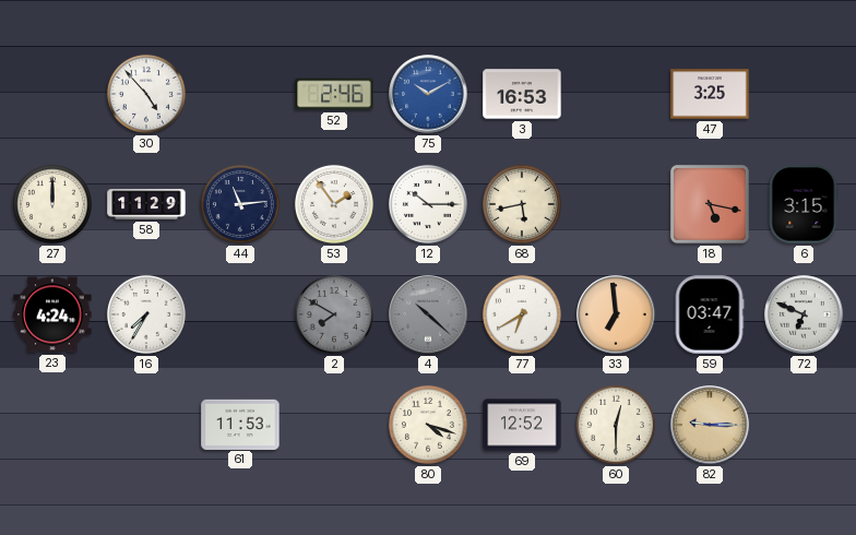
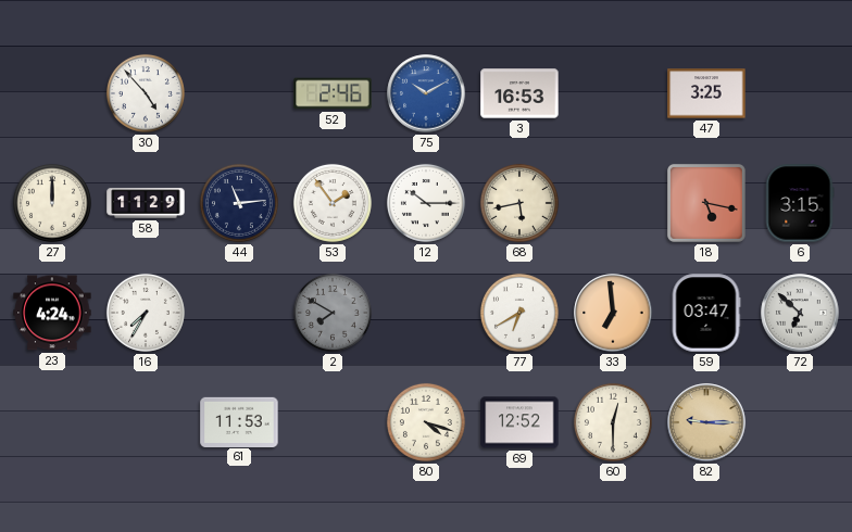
4: 10:22 -> none
72: 6:49 -> 6:52
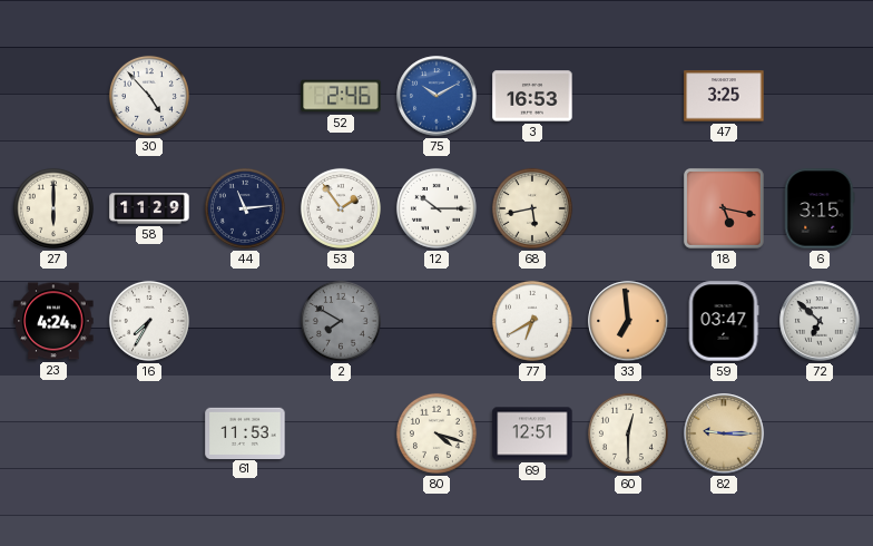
27: 12:00 -> 6:00
69: 12:52 -> 12:51
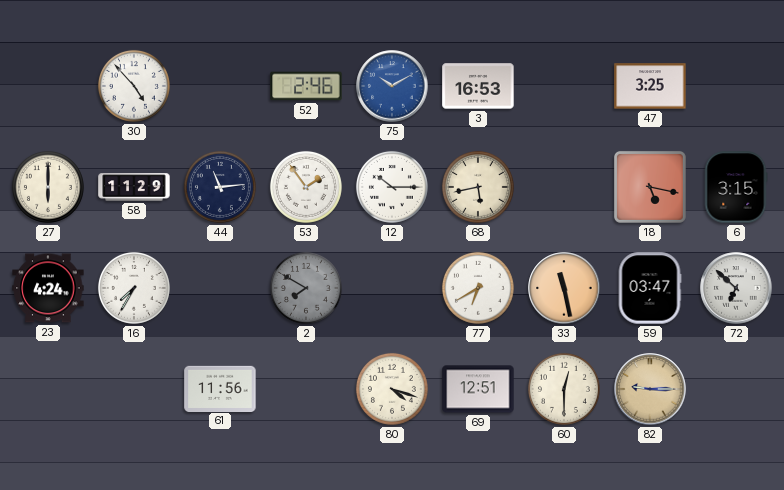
33: 6:59 -> 11:28
61: 11:53 -> 11:56
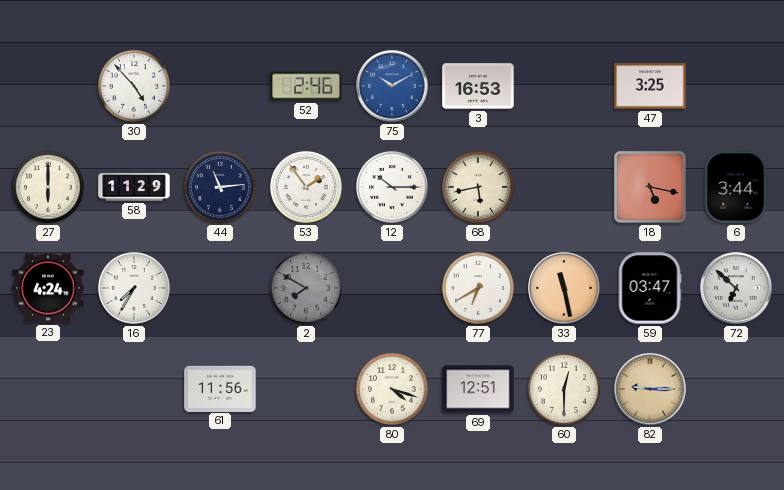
6: 3:15 -> 3:44
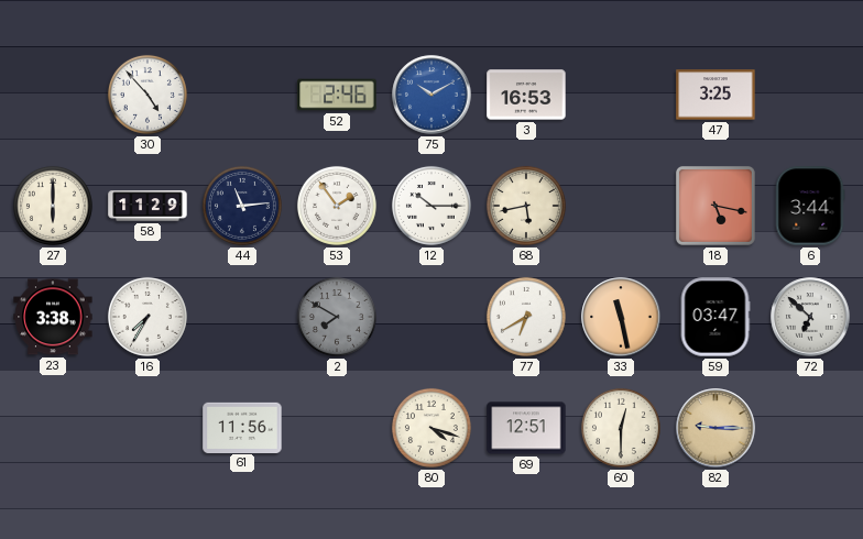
23: 4:24 -> 3:38
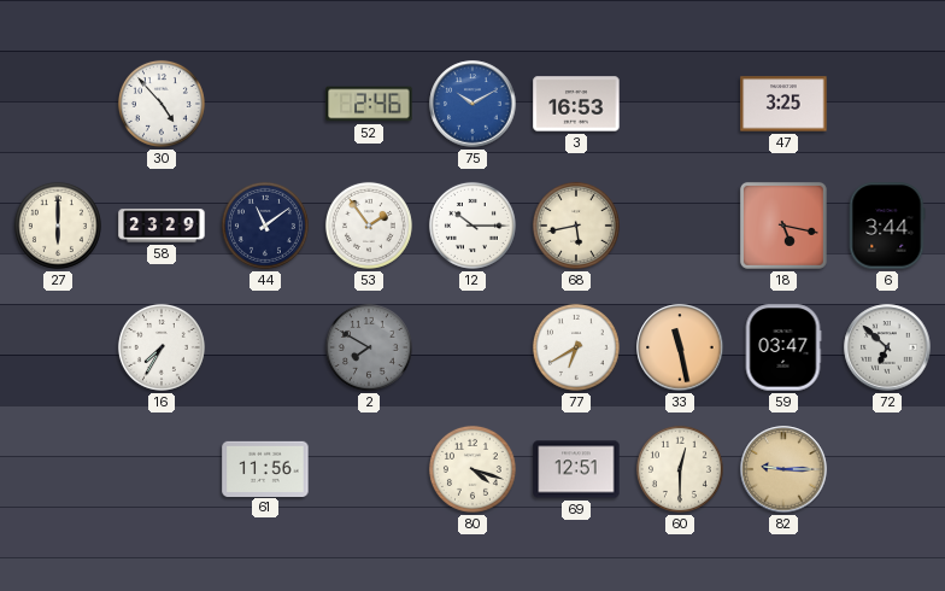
58: 11:29 -> 23:29
44: 11:14 -> 11:09
23: 3:38 -> none
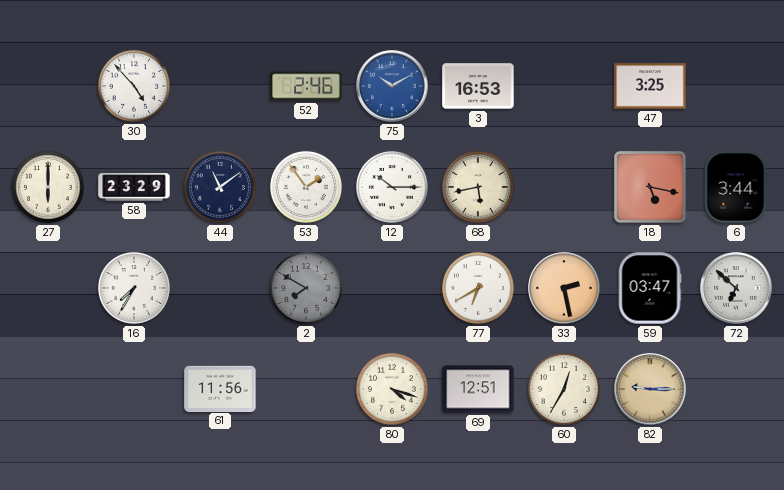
33: 11:28 -> 2:28
60: 12:30 -> 12:35
